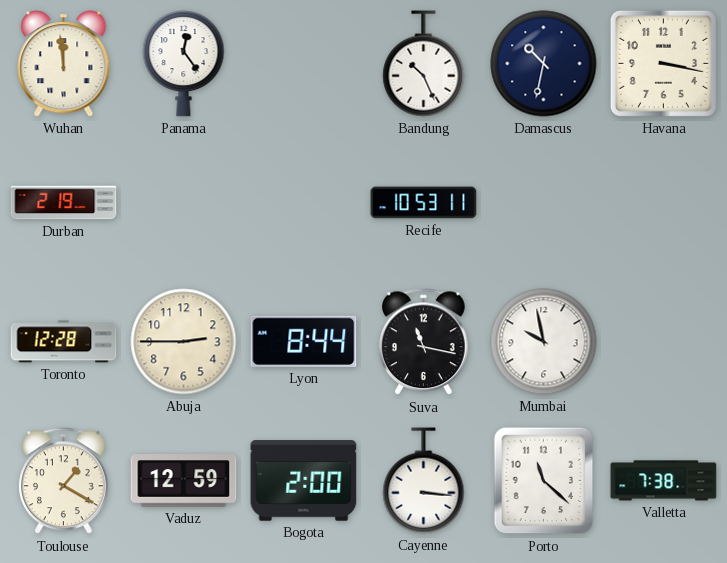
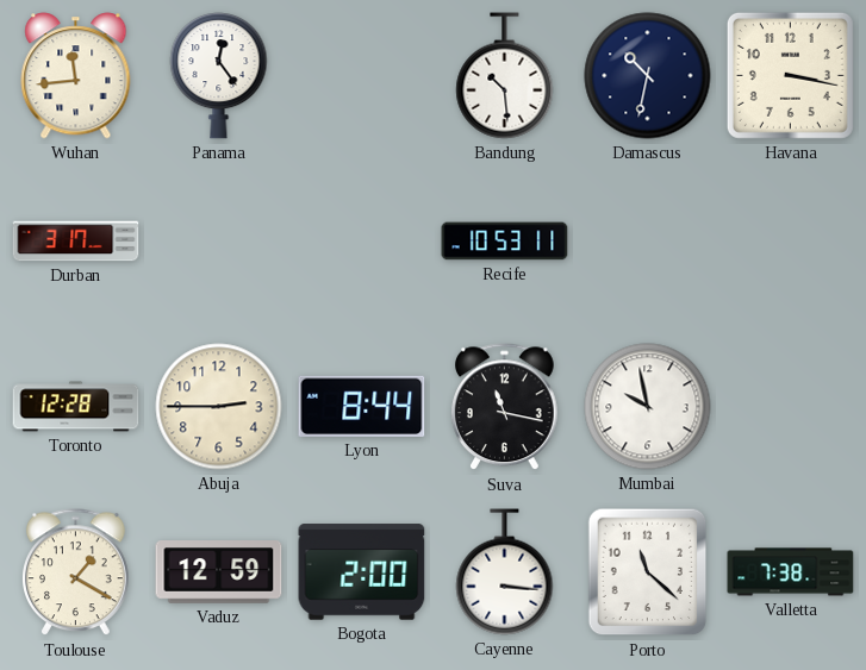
Wuhan: 11:59 -> 11:44
Bandung: 10:26 -> 10:29
Durban: 2:19 -> 3:17
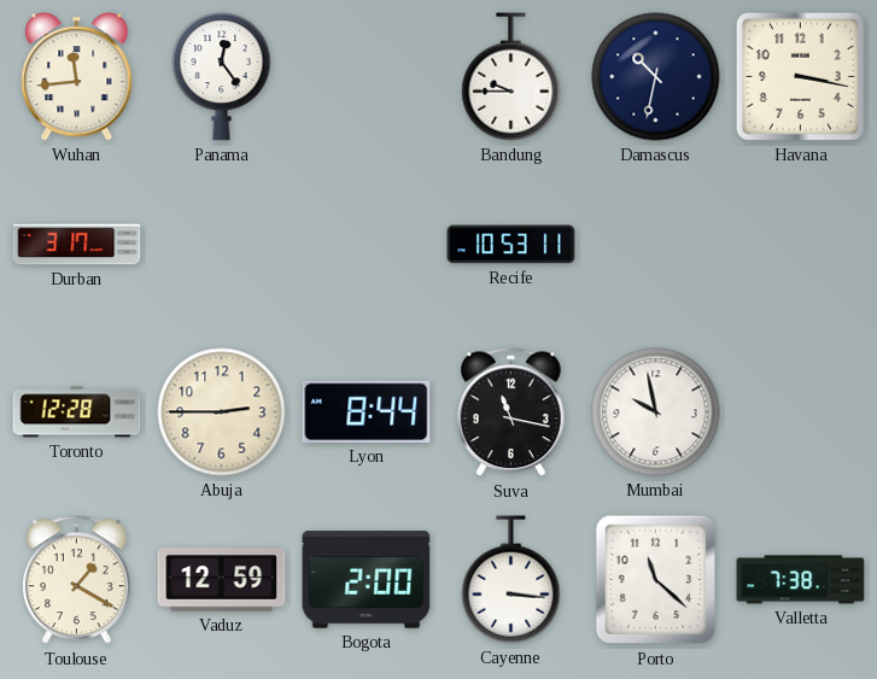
Bandung: 10:29 -> 9:45
